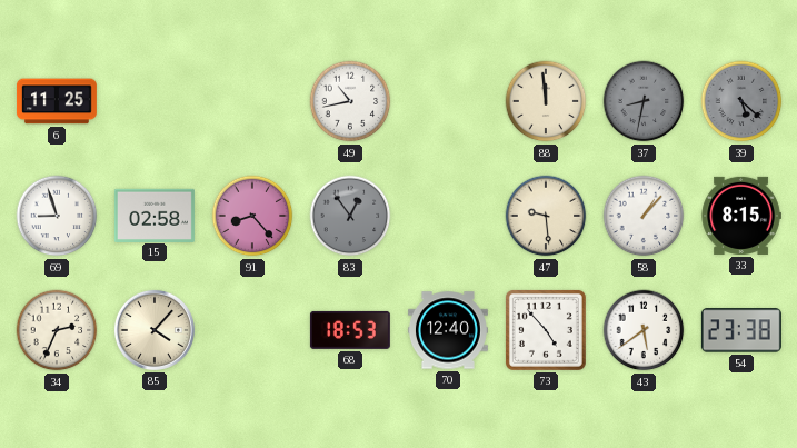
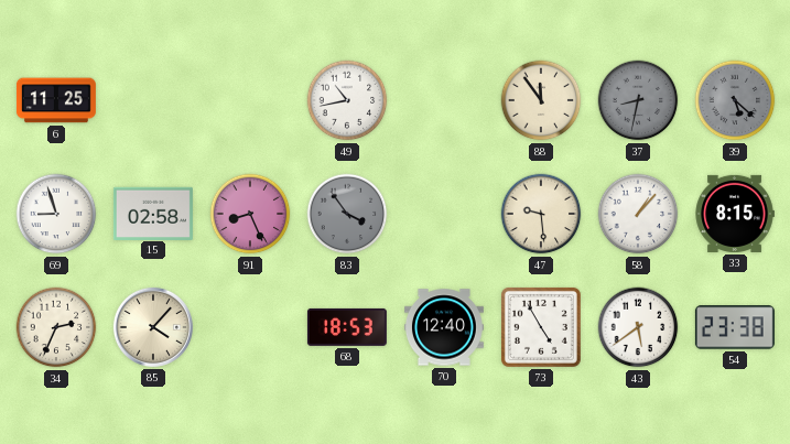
88: 11:59 -> 11:54
91: 8:23 -> 8:26
83: 12:54 -> 3:54
73: 4:53 -> 4:55
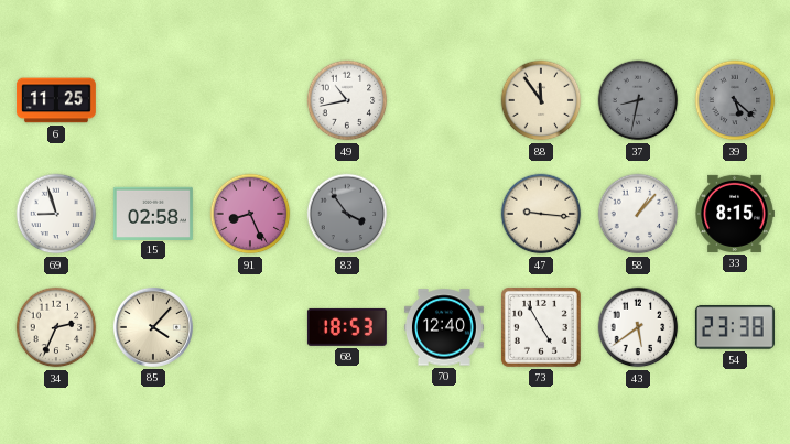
47: 9:29 -> 9:16
